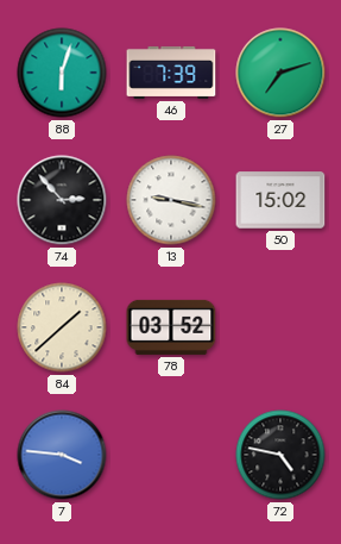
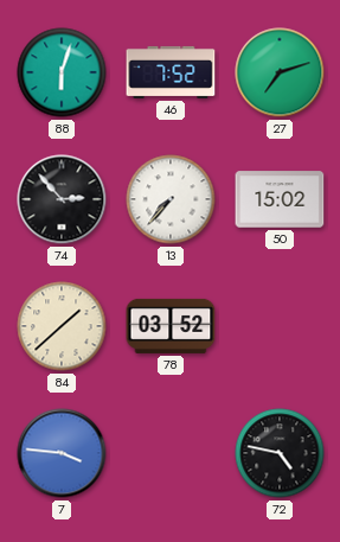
46: 7:39 -> 7:52
13: 9:17 -> 7:37
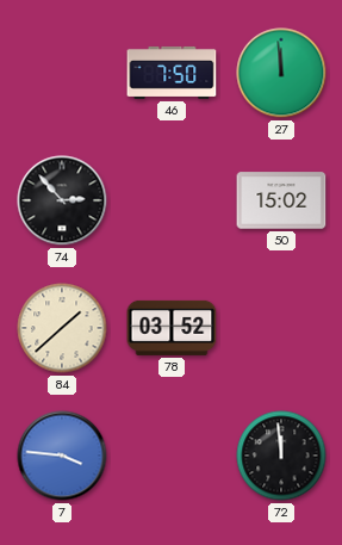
88: 6:03 -> none
46: 7:52 -> 7:50
27: 7:12 -> 11:59
13: 7:37 -> none
72: 4:47 -> 11:59
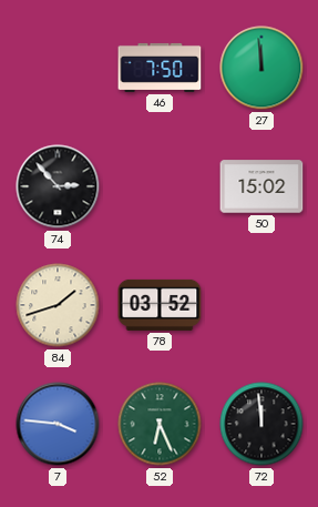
84: 1:38 -> 1:42
52: none -> 6:26
